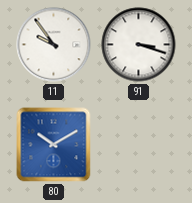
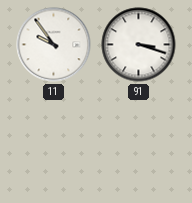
80: 10:10 -> none
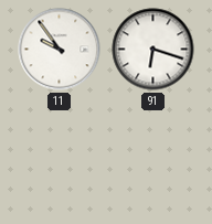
91: 3:18 -> 6:18
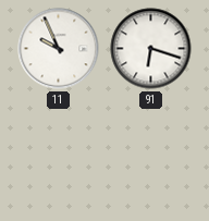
11: 9:54 -> 9:56
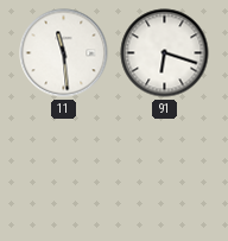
11: 9:56 -> 11:29
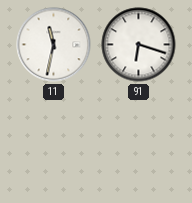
11: 11:29 -> 11:32
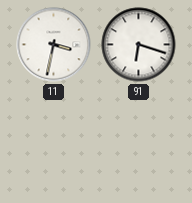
11: 11:32 -> 3:32
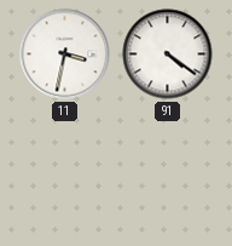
91: 6:18 -> 4:21
